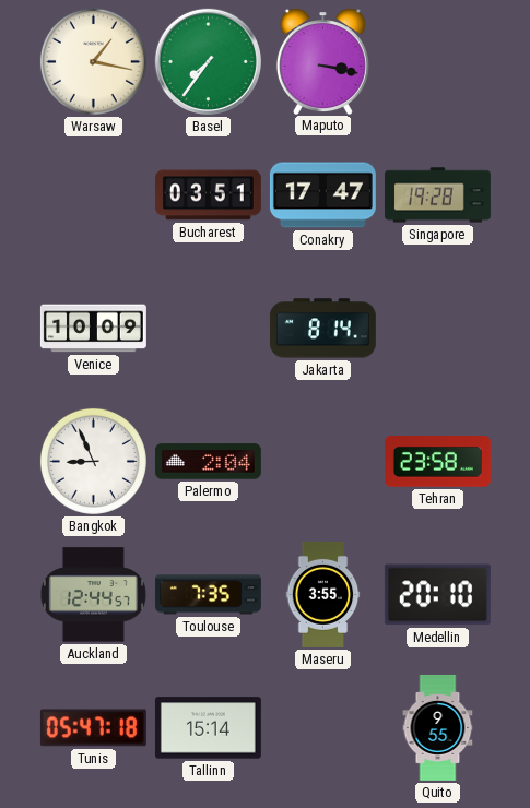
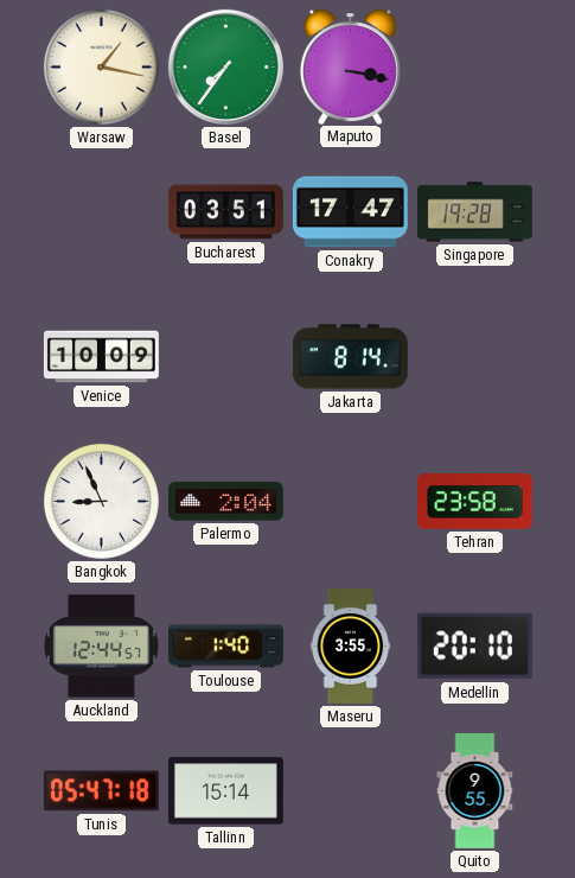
Toulouse: 7:35 -> 1:40
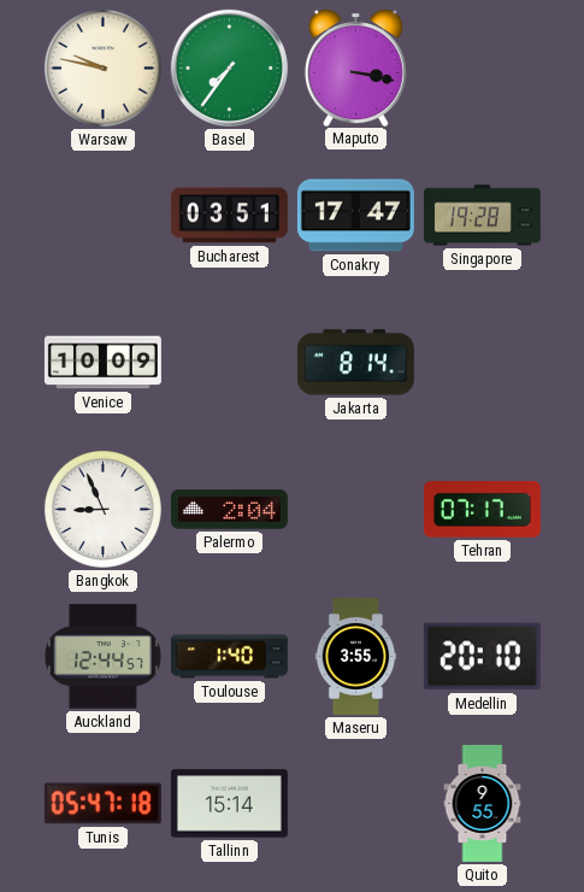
Warsaw: 1:17 -> 9:47
Tehran: 23:58 -> 07:17
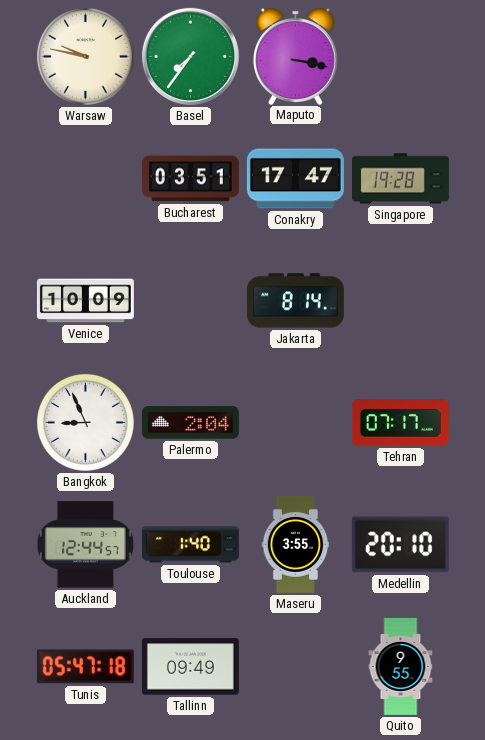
Tallinn: 15:14 -> 09:49
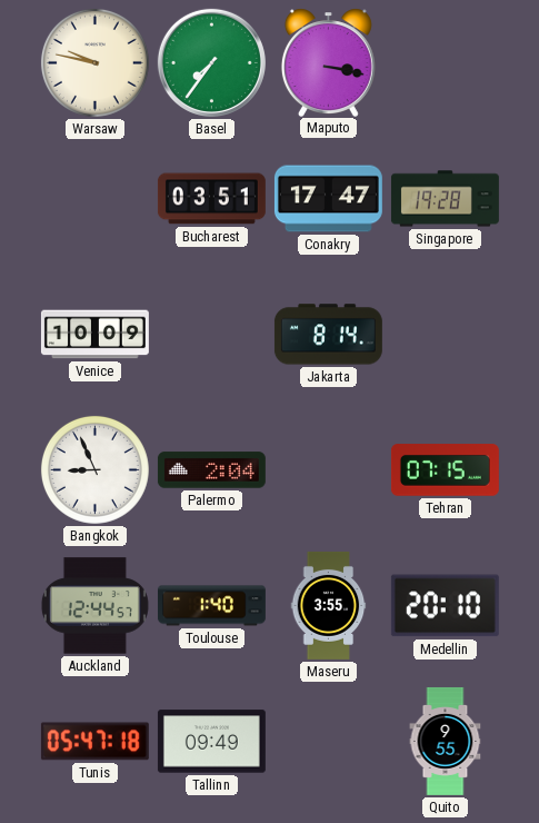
Tehran: 07:17 -> 07:15
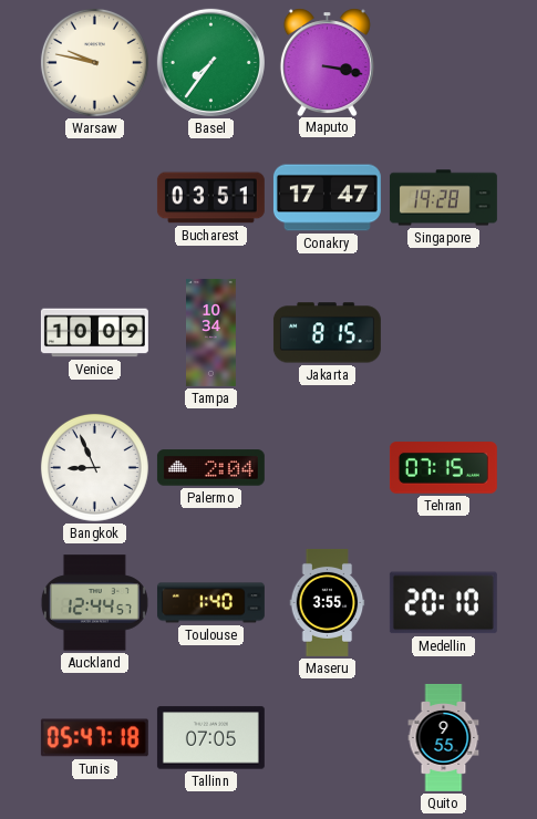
Tampa: none -> 10:34
Jakarta: 8:14 -> 8:15
Tallinn: 09:49 -> 07:05
